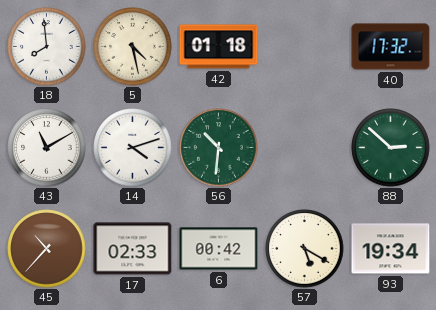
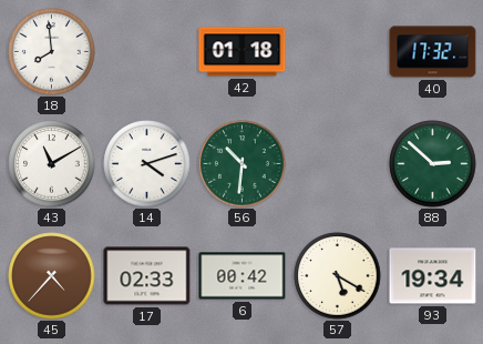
5: 4:28 -> none
45: 10:37 -> 4:37
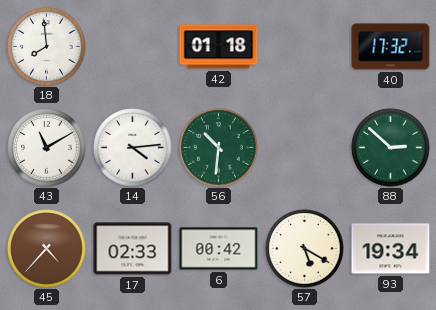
14: 4:12 -> 4:14
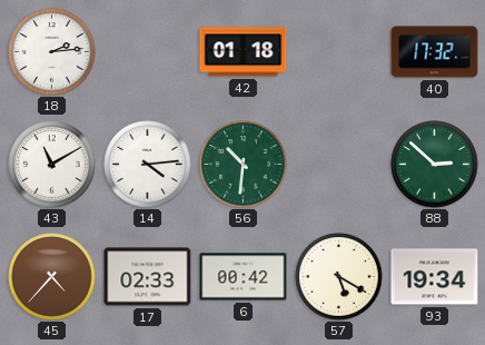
18: 7:59 -> 2:14
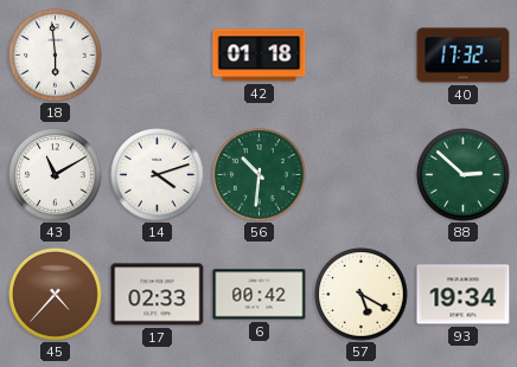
18: 2:14 -> 5:59
14: 4:14 -> 4:12
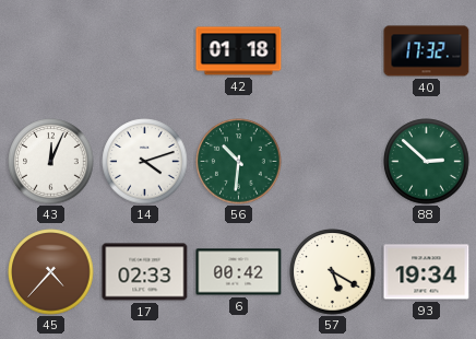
18: 5:59 -> none
43: 11:10 -> 12:04
